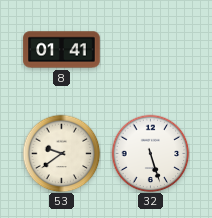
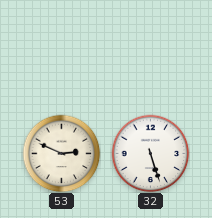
8: 01:41 -> none
53: 9:39 -> 2:49
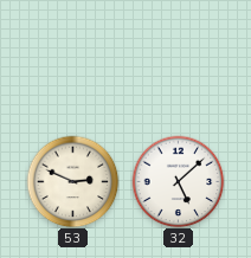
32: 5:27 -> 5:08
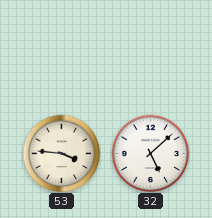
53: 2:49 -> 3:46
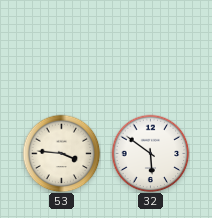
32: 5:08 -> 5:51
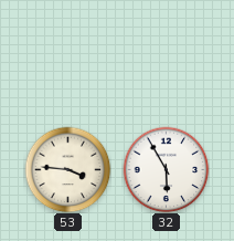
32: 5:51 -> 5:55
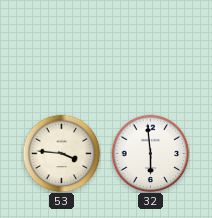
32: 5:55 -> 5:59
